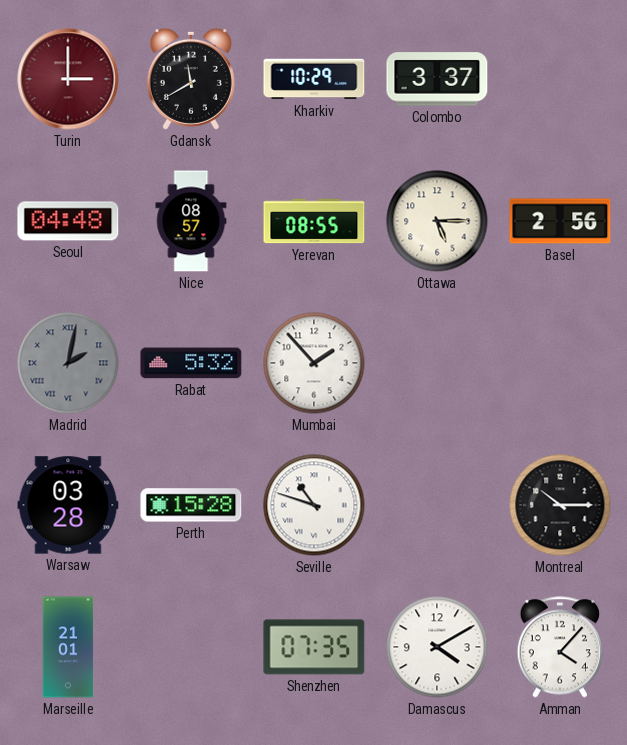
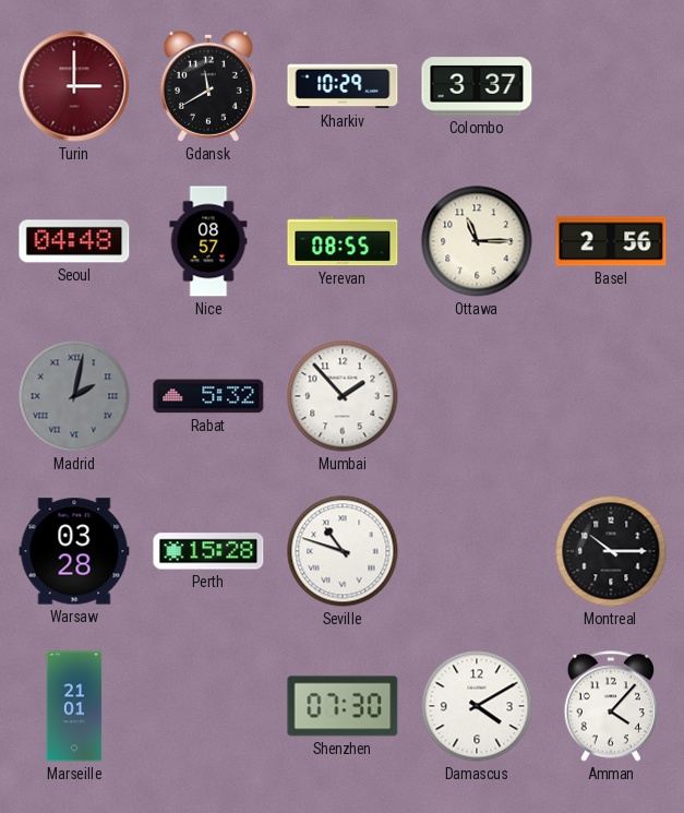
Ottawa: 5:15 -> 11:15
Shenzhen: 07:35 -> 07:30
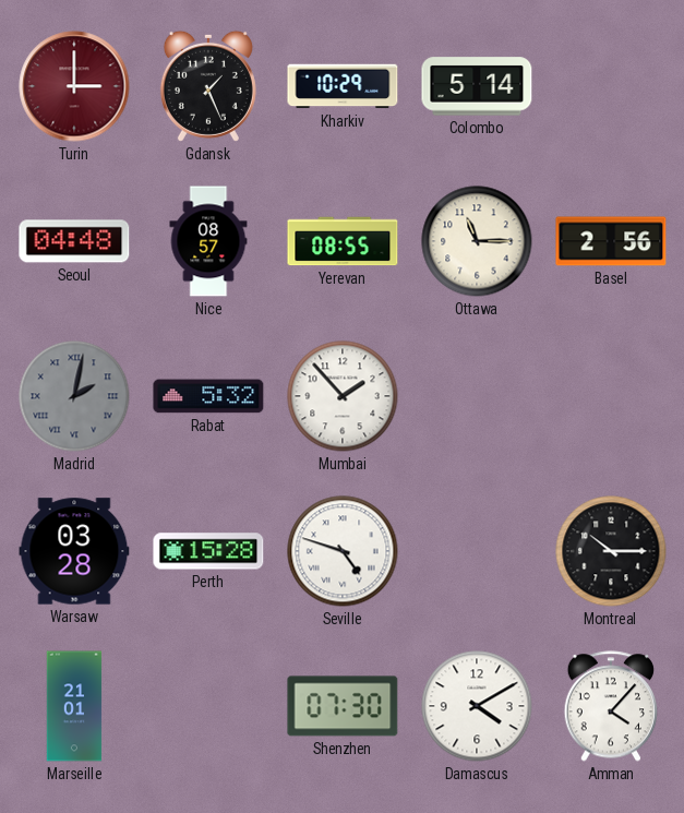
Gdansk: 11:40 -> 1:26
Colombo: 3:37 -> 5:14
Seville: 10:48 -> 4:48
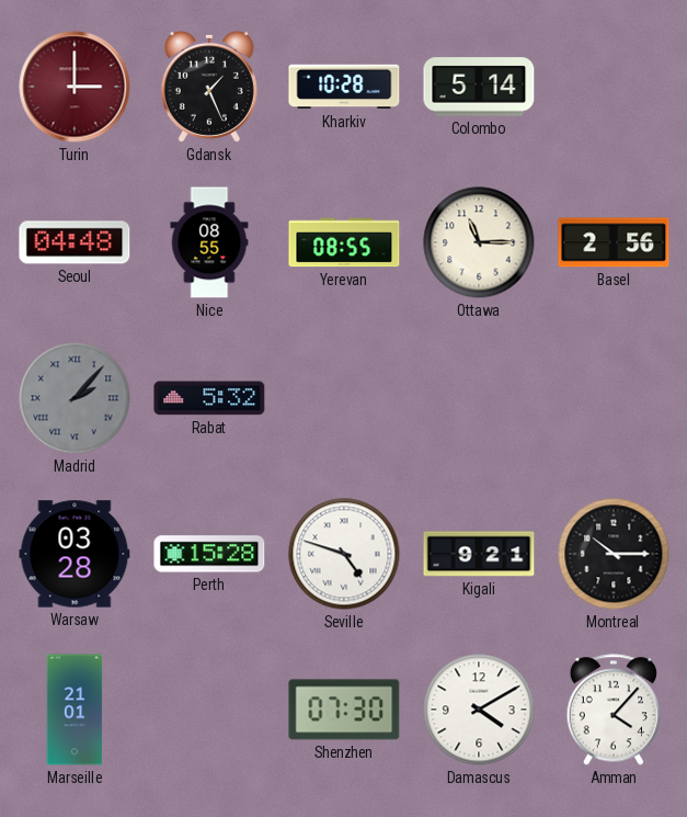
Kharkiv: 10:29 -> 10:28
Nice: 08:57 -> 08:55
Madrid: 2:02 -> 2:07
Mumbai: 1:53 -> none
Kigali: none -> 9:21
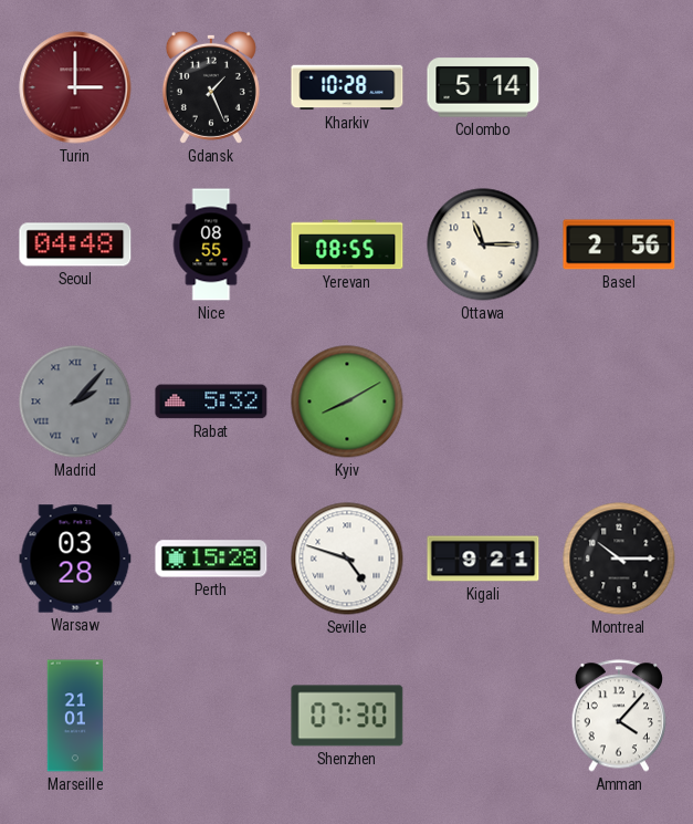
Kyiv: none -> 8:10
Damascus: 4:10 -> none
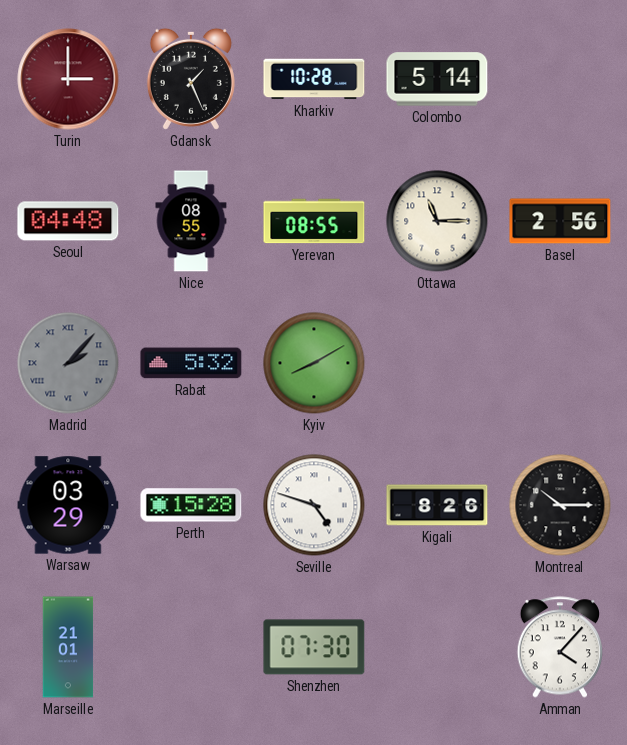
Warsaw: 03:28 -> 03:29
Kigali: 9:21 -> 8:26
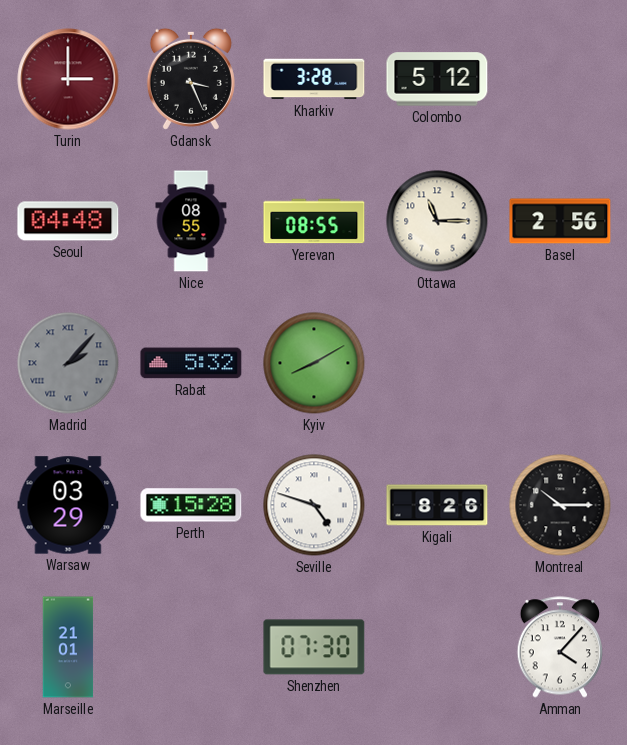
Gdansk: 1:26 -> 3:26
Kharkiv: 10:28 -> 3:28
Colombo: 5:14 -> 5:12
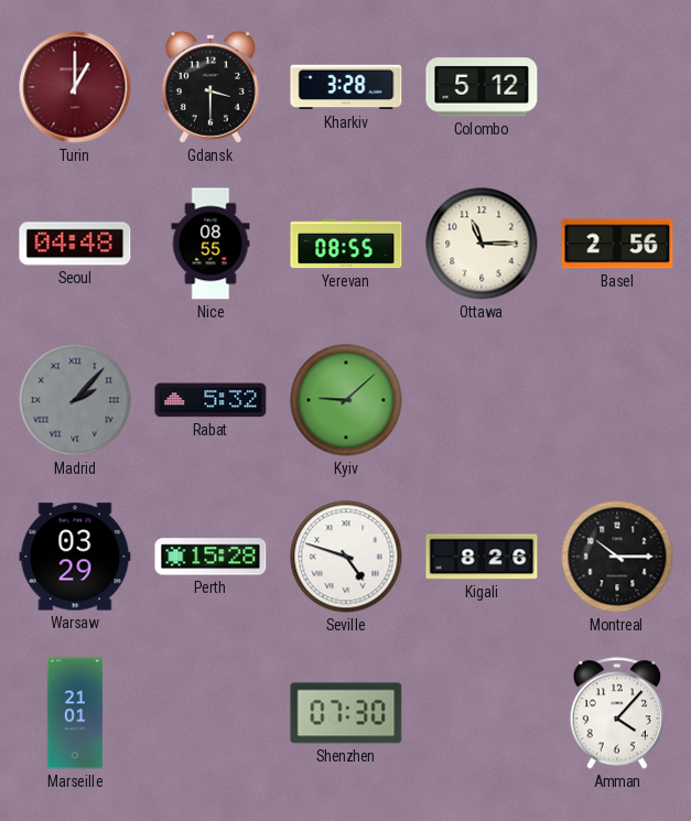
Turin: 3:00 -> 1:00
Gdansk: 3:26 -> 3:30
Kyiv: 8:10 -> 9:08
